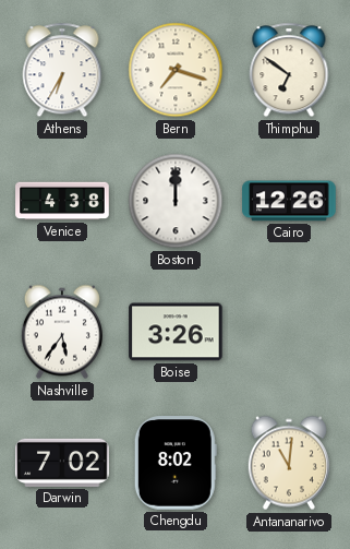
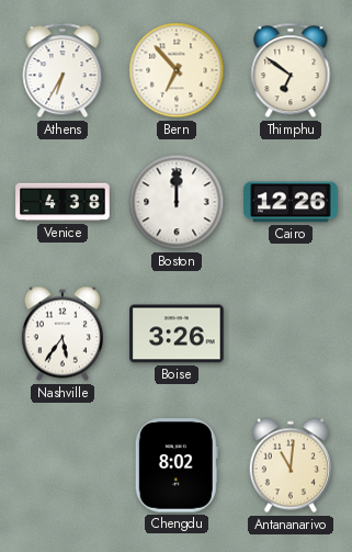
Bern: 7:18 -> 6:53
Darwin: 7:02 -> none
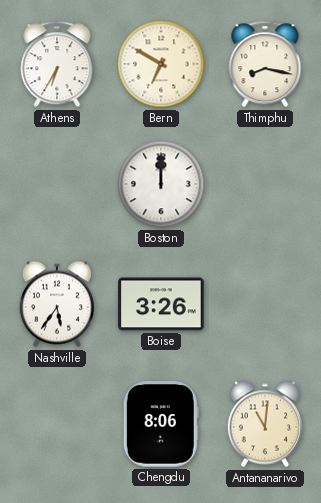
Bern: 6:53 -> 6:50
Thimphu: 6:51 -> 8:17
Venice: 4:38 -> none
Cairo: 12:26 -> none
Chengdu: 8:02 -> 8:06
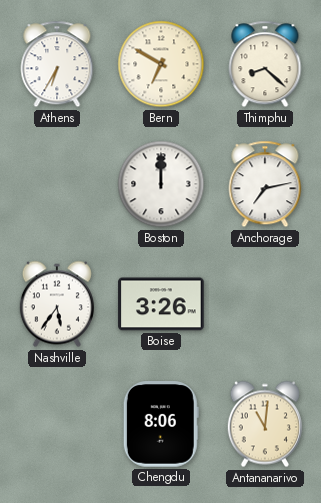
Thimphu: 8:17 -> 8:22
Anchorage: none -> 7:13
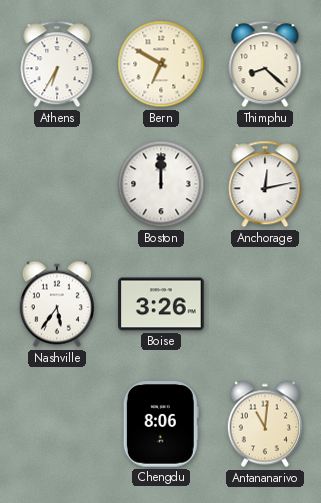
Anchorage: 7:13 -> 12:13
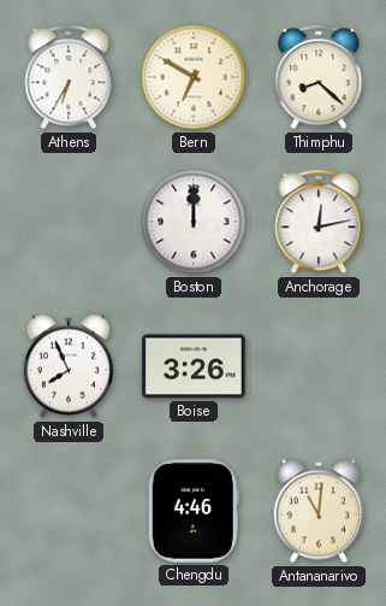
Nashville: 5:36 -> 7:56
Chengdu: 8:06 -> 4:46
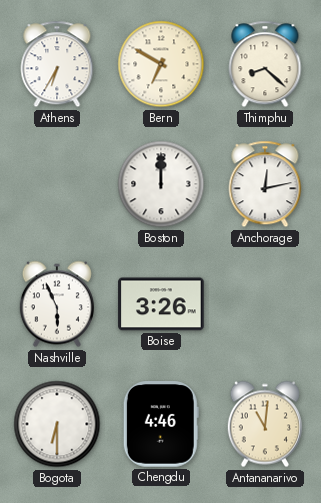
Nashville: 7:56 -> 5:56
Bogota: none -> 6:30
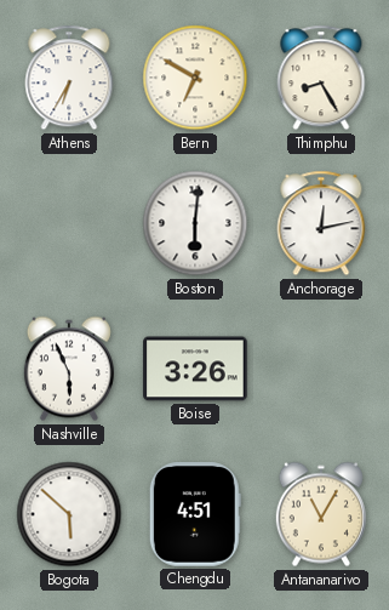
Thimphu: 8:22 -> 8:25
Boston: 12:00 -> 6:01
Bogota: 6:30 -> 5:52
Chengdu: 4:46 -> 4:51
Antananarivo: 11:01 -> 11:05
